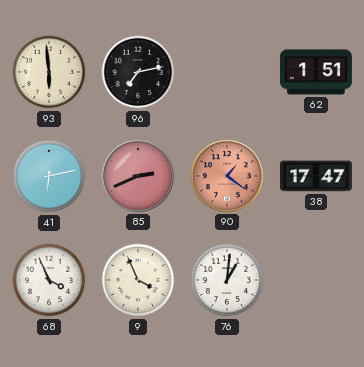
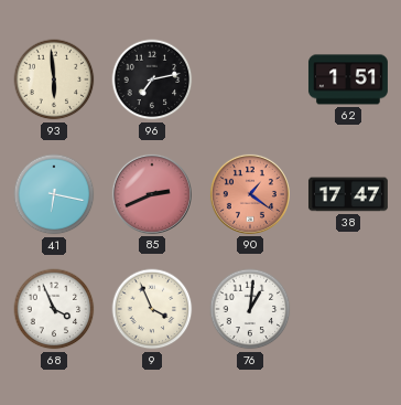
41: 6:13 -> 6:17
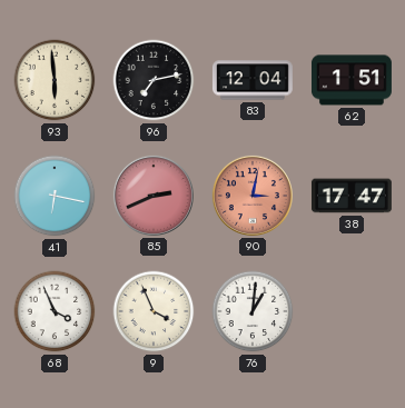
83: none -> 12:04
90: 1:21 -> 3:02
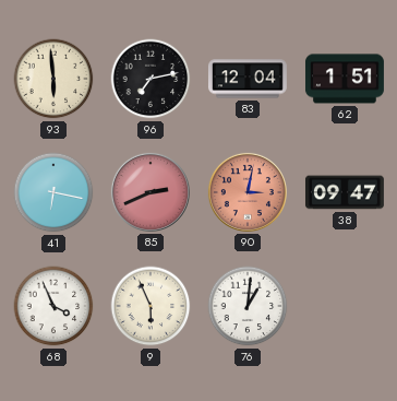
38: 17:47 -> 09:47
9: 3:56 -> 5:56
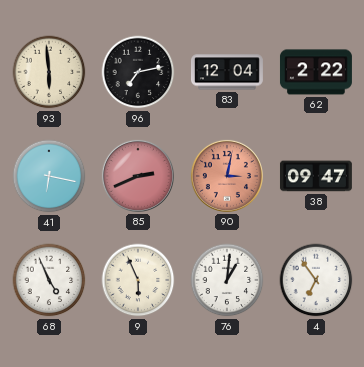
62: 1:51 -> 2:22
68: 3:56 -> 4:56
4: none -> 6:54
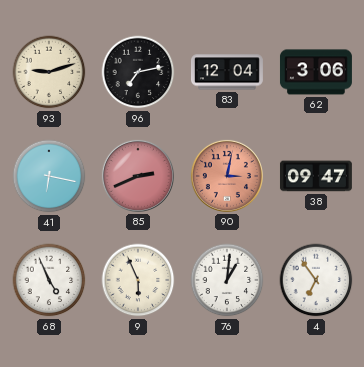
93: 5:59 -> 9:12
62: 2:22 -> 3:06
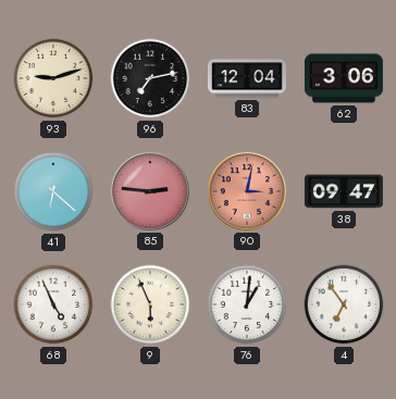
41: 6:17 -> 6:22
85: 2:41 -> 2:46
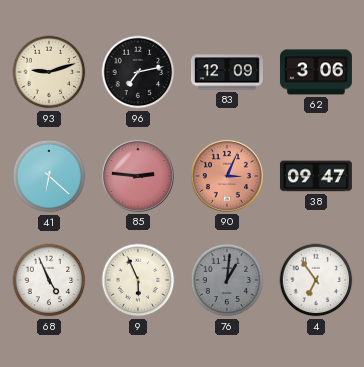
83: 12:04 -> 12:09
90: 3:02 -> 3:04
76 dial: white -> grey
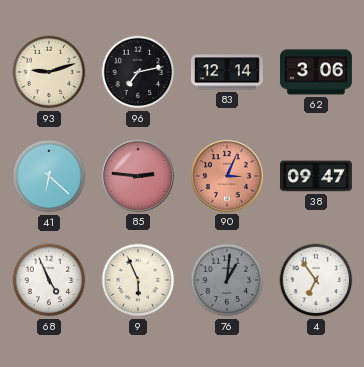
83: 12:09 -> 12:14
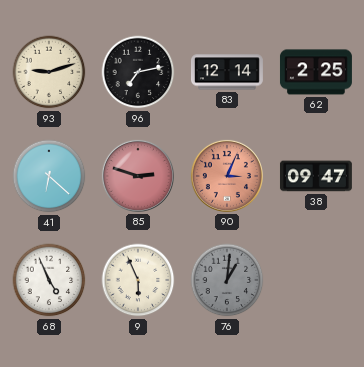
62: 3:06 -> 2:25
85: 2:46 -> 2:48
4: 6:54 -> none
